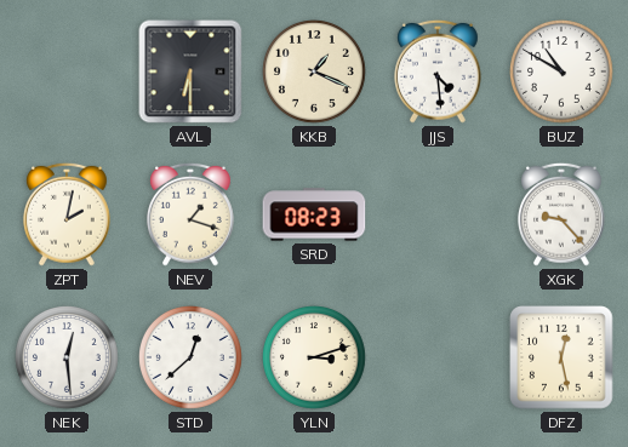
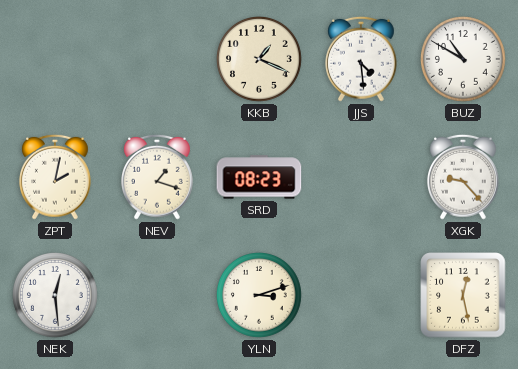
AVL: 6:30 -> none
STD: 12:38 -> none
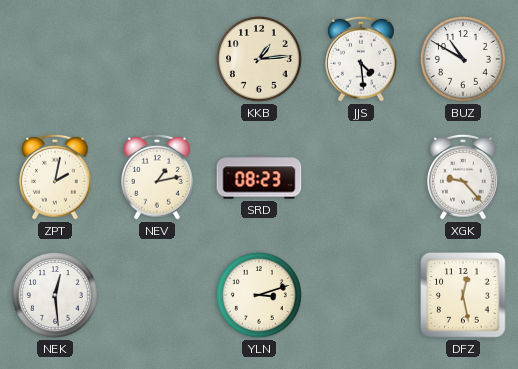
KKB: 1:19 -> 1:14
NEV: 1:18 -> 1:13
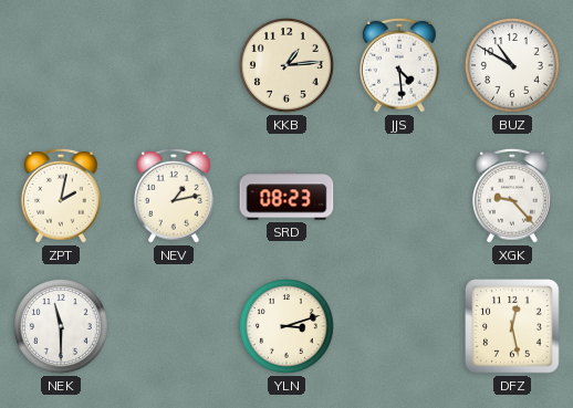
NEK: 12:29 -> 11:30
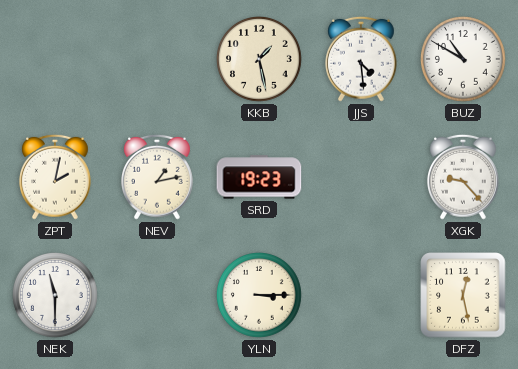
KKB: 1:14 -> 1:28
SRD: 08:23 -> 19:23
YLN: 3:12 -> 3:15
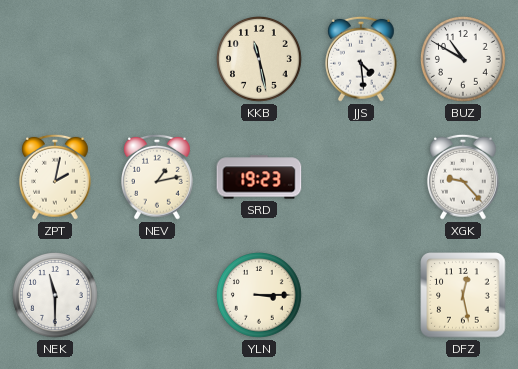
KKB: 1:28 -> 11:28
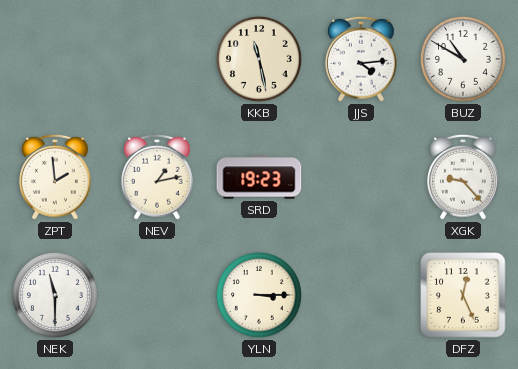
JJS: 4:29 -> 4:14
ZPT: 2:02 -> 1:59
DFZ: 12:28 -> 12:26
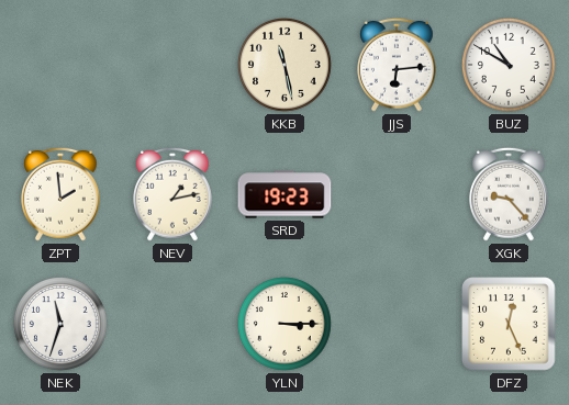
JJS: 4:14 -> 6:14
NEK: 11:30 -> 11:33
